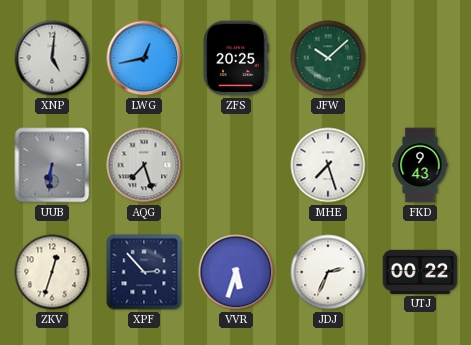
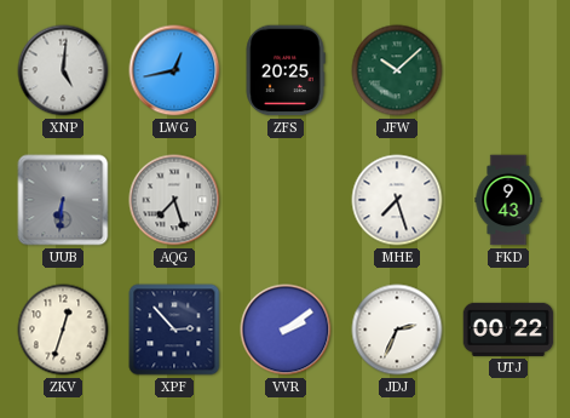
VVR: 5:33 -> 2:09
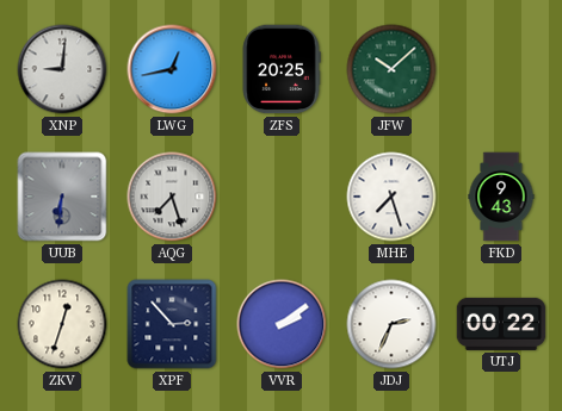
XNP: 5:01 -> 9:01
